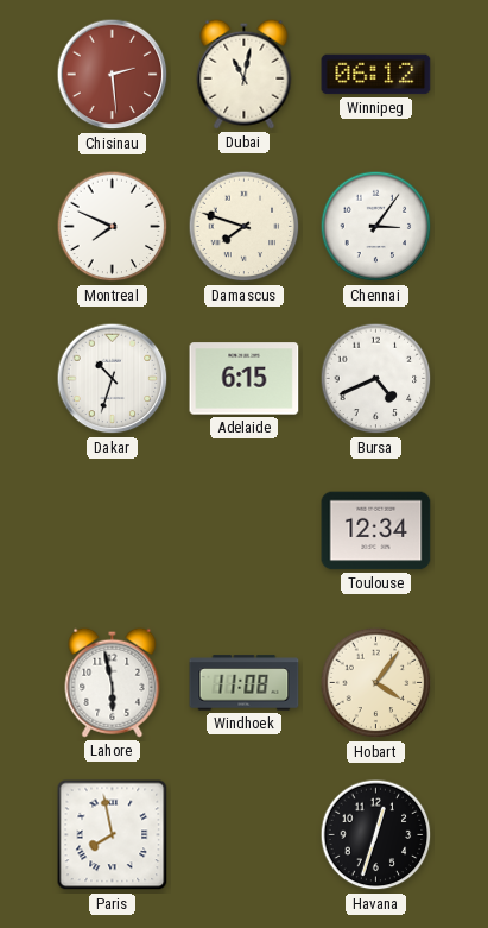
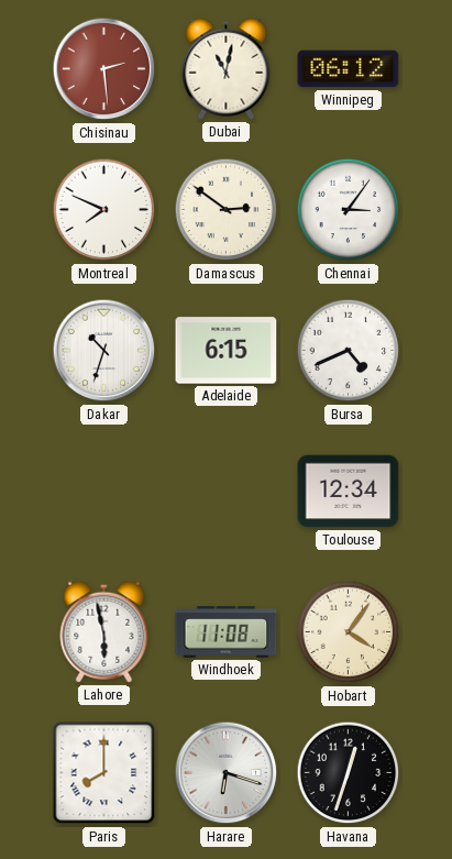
Damascus: 7:48 -> 2:51
Paris: 7:58 -> 8:00
Harare: none -> 6:18
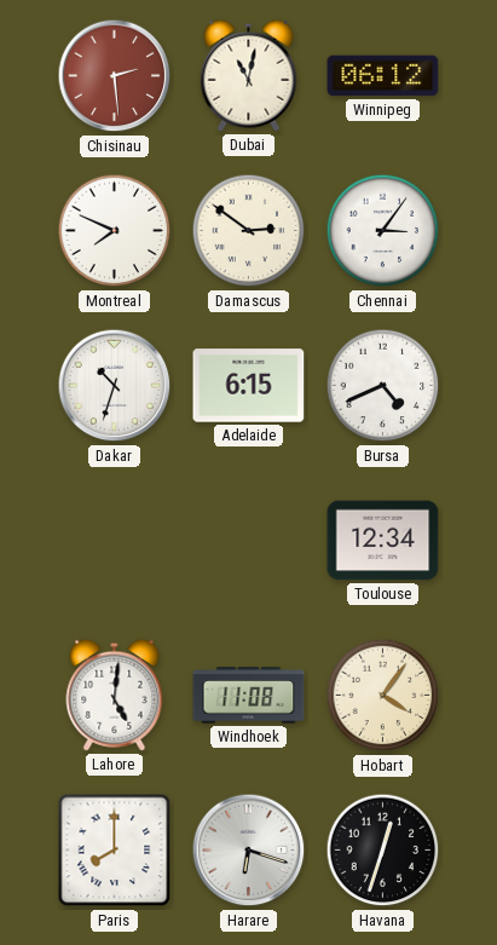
Lahore: 5:58 -> 5:01
